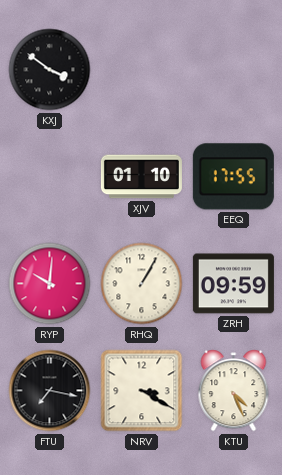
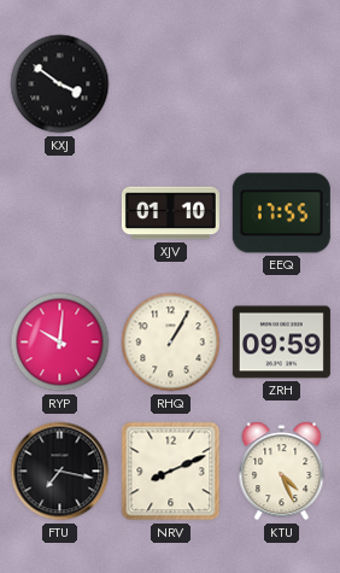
NRV: 3:20 -> 8:11
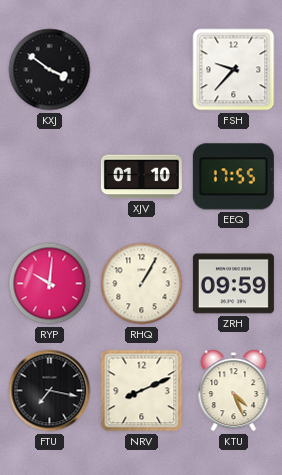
FSH: none -> 9:37
